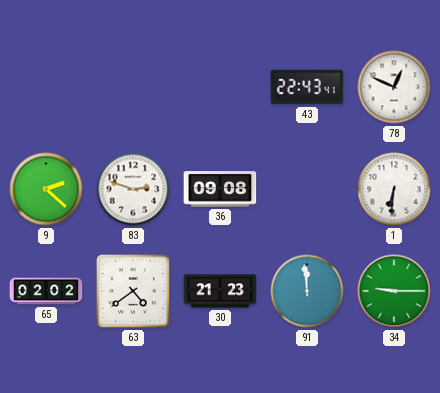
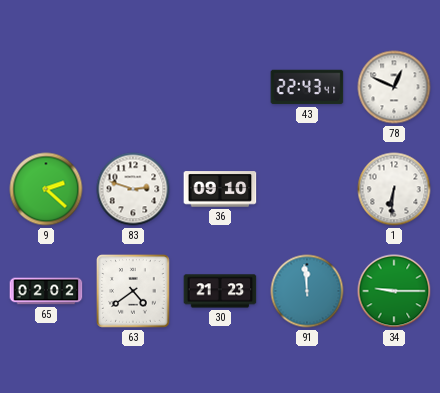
36: 09:08 -> 09:10
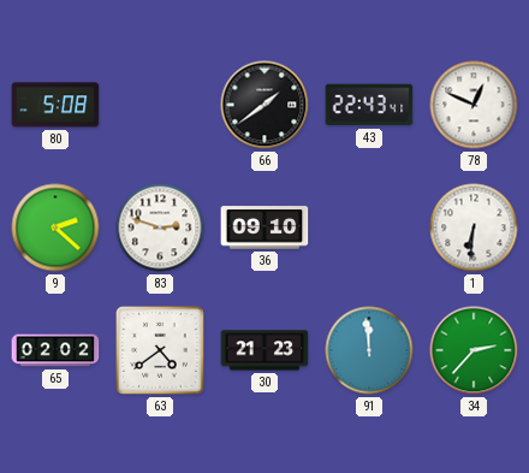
80: none -> 5:08
66: none -> 1:39
34: 9:15 -> 2:37
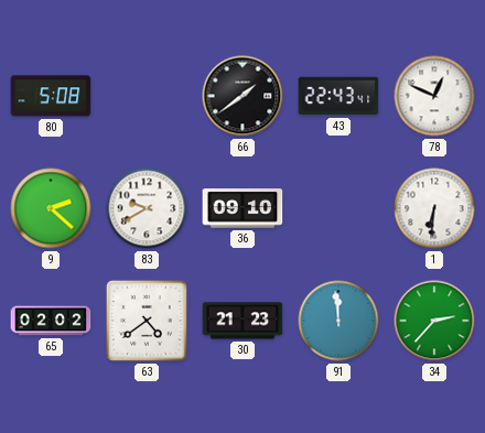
83: 2:48 -> 9:40
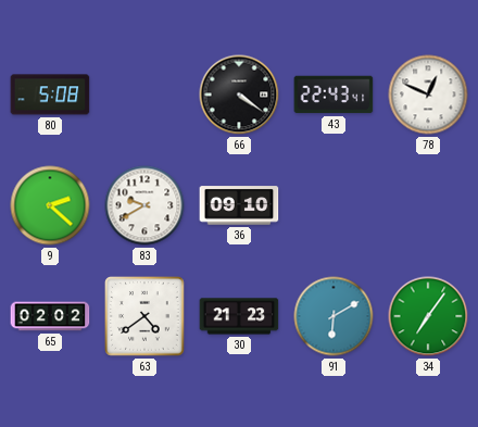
66: 1:39 -> 4:21
1: 6:31 -> none
91: 11:59 -> 6:10
34: 2:37 -> 7:06
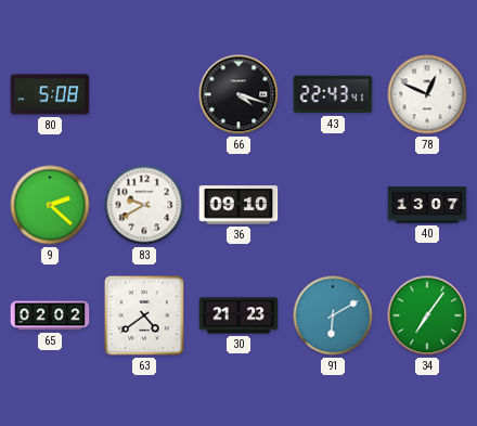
66: 4:21 -> 4:18
40: none -> 13:07
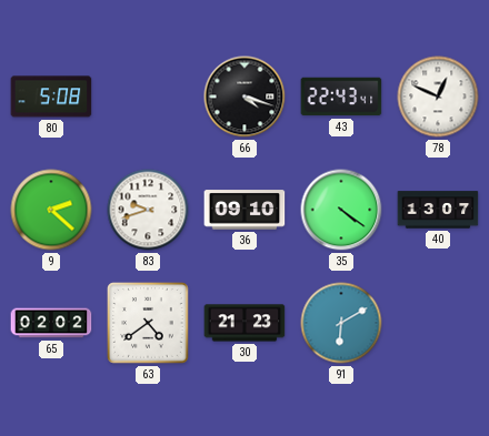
83: 9:40 -> 9:42
35: none -> 4:21
34: 7:06 -> none
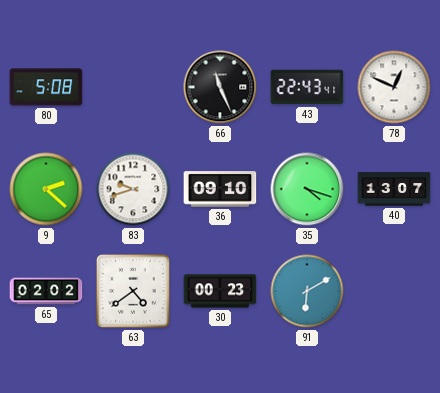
66: 4:18 -> 11:26
35: 4:21 -> 4:18
30: 21:23 -> 00:23
